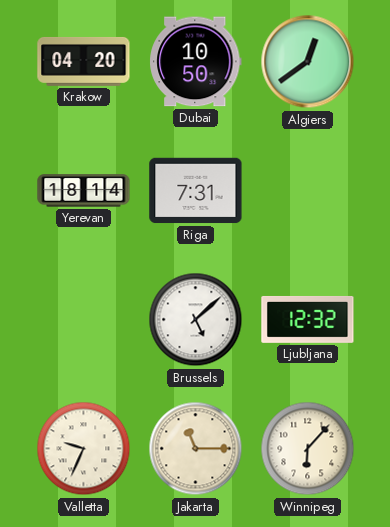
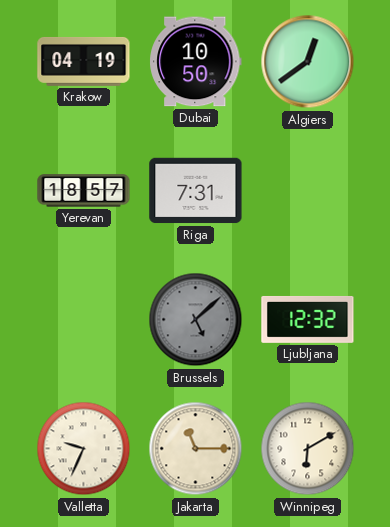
Krakow: 04:20 -> 04:19
Yerevan: 18:14 -> 18:57
Brussels dial: white -> grey
Winnipeg: 6:07 -> 6:10
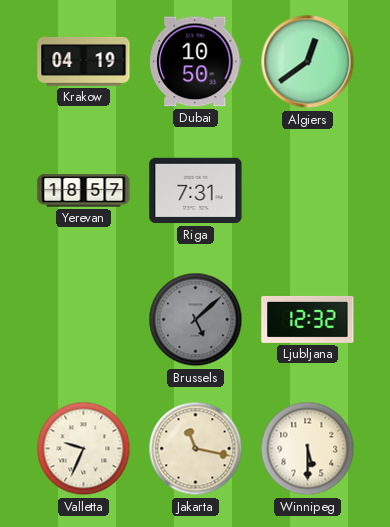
Jakarta: 11:15 -> 11:17
Winnipeg: 6:10 -> 5:30
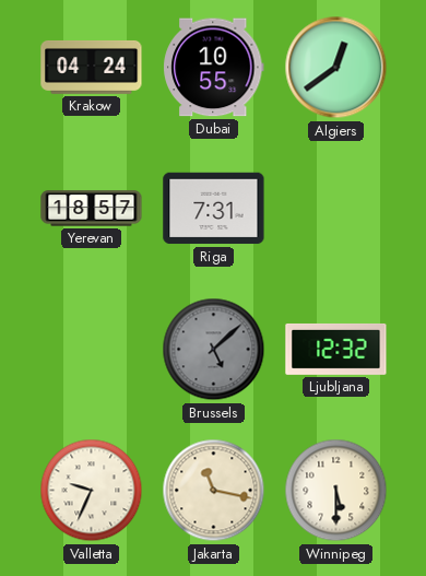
Krakow: 04:19 -> 04:24
Dubai: 10:50 -> 10:55
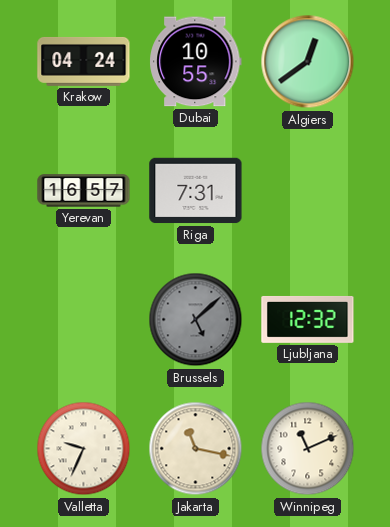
Yerevan: 18:57 -> 16:57
Winnipeg: 5:30 -> 11:11
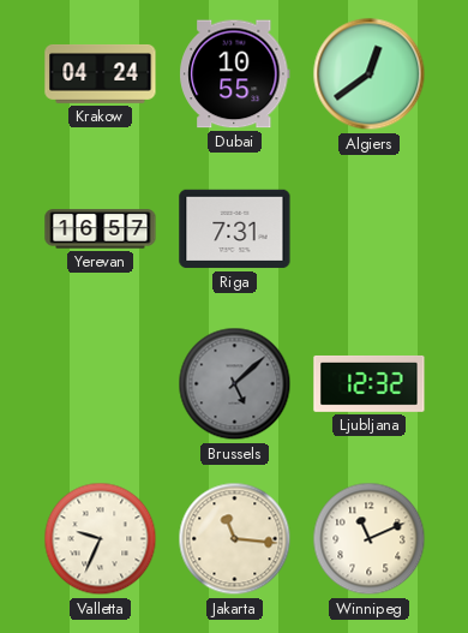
Jakarta: 11:17 -> 11:16
